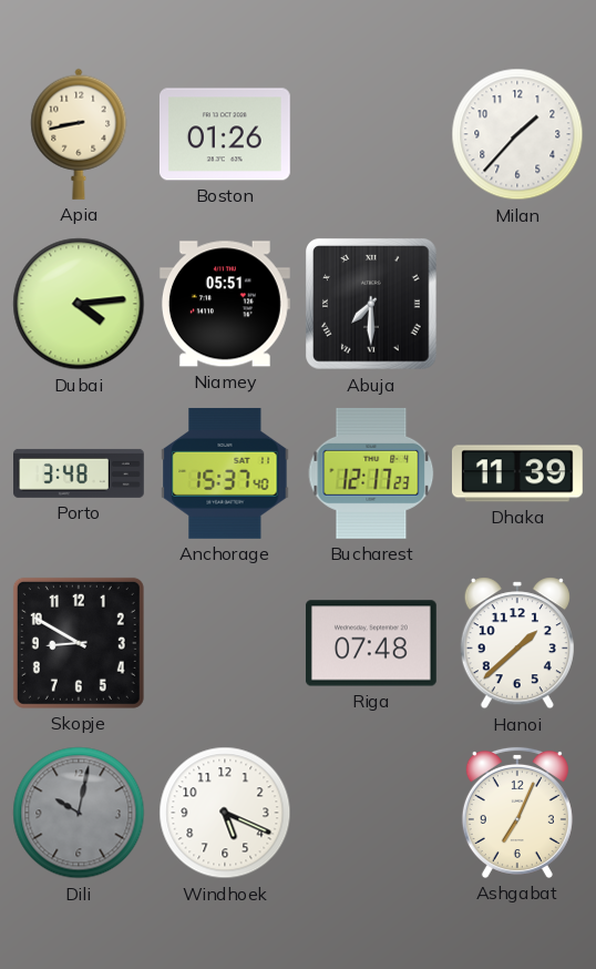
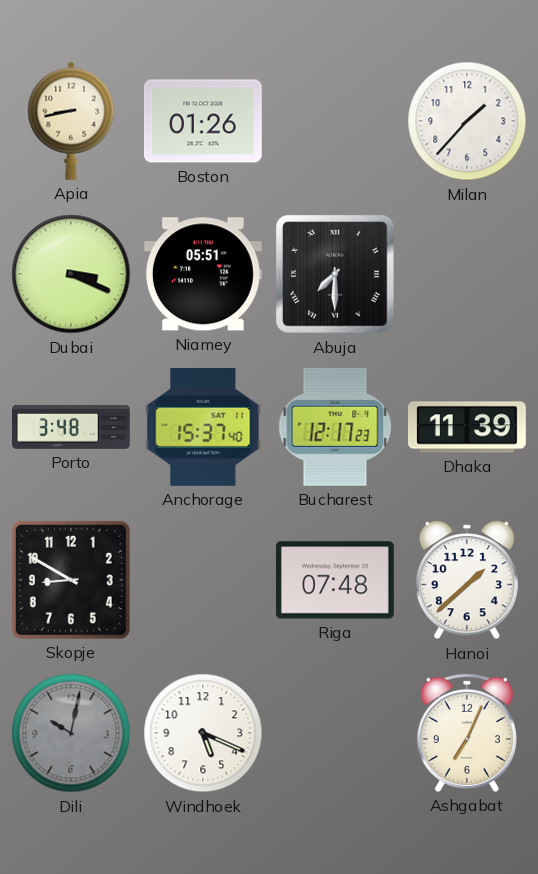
Dubai: 4:14 -> 3:19
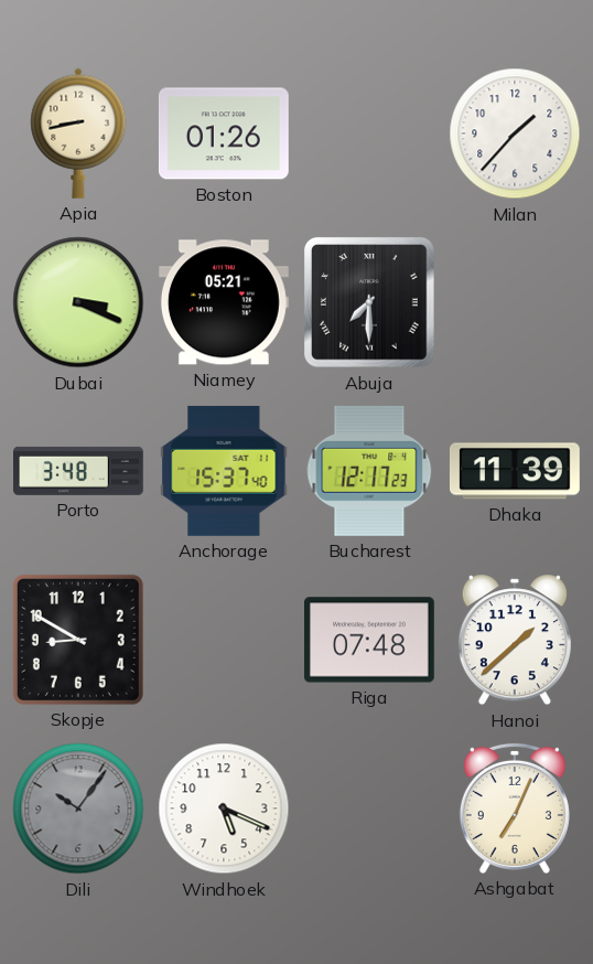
Niamey: 05:51 -> 05:21
Dili: 10:02 -> 10:06
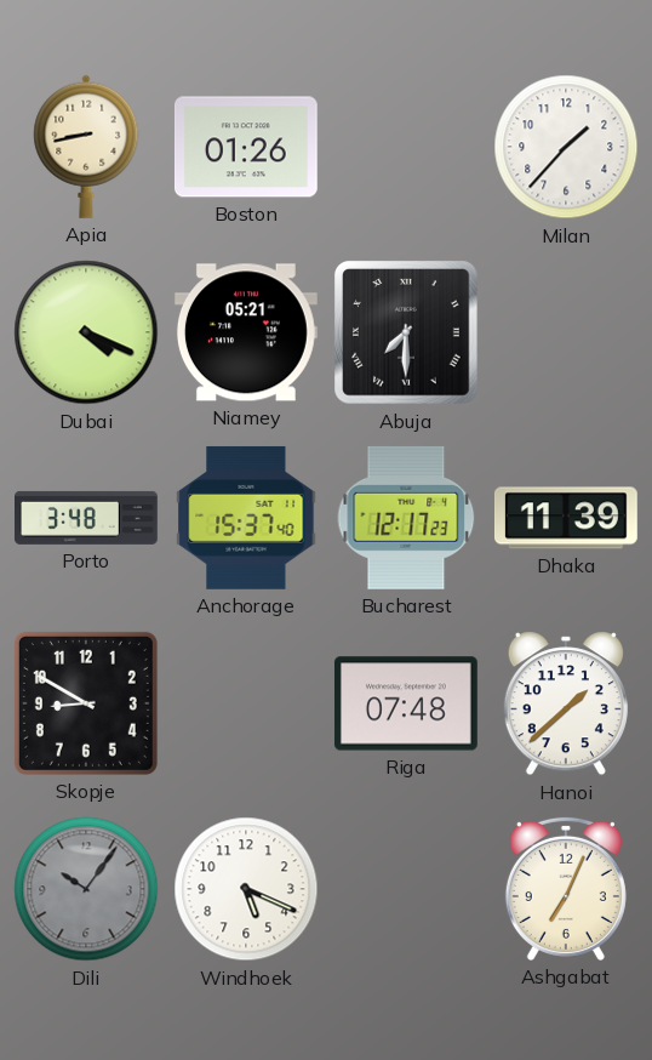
Dubai: 3:19 -> 4:19
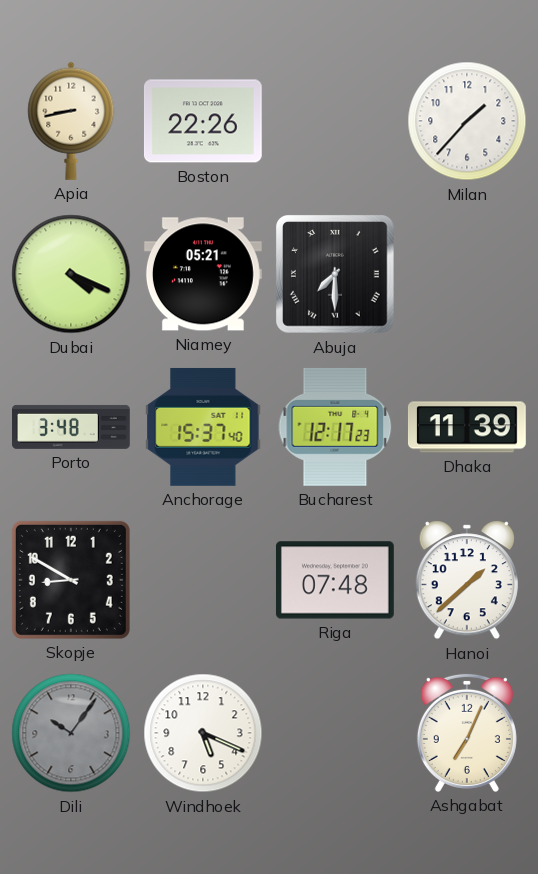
Boston: 01:26 -> 22:26
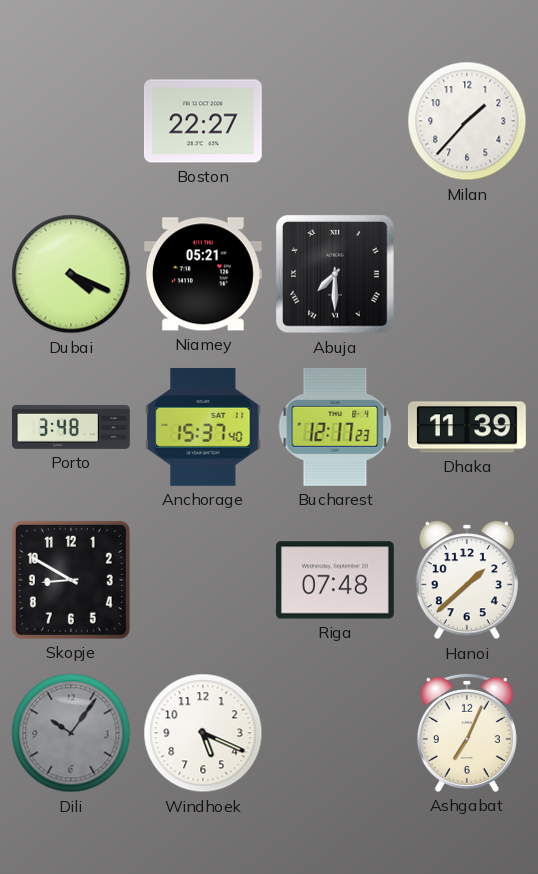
Apia: 8:43 -> none
Boston: 22:26 -> 22:27
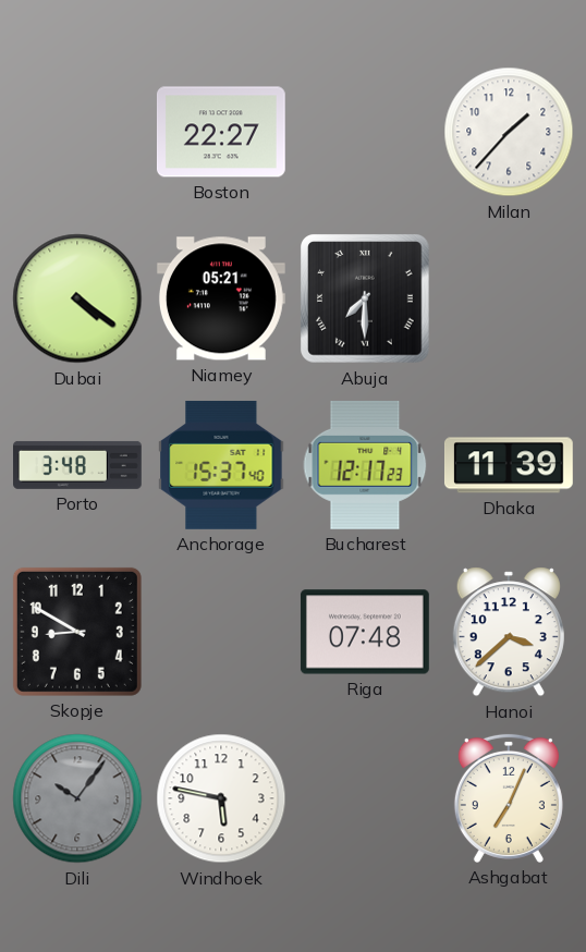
Dubai: 4:19 -> 4:21
Hanoi: 1:38 -> 3:38
Windhoek: 5:19 -> 5:47
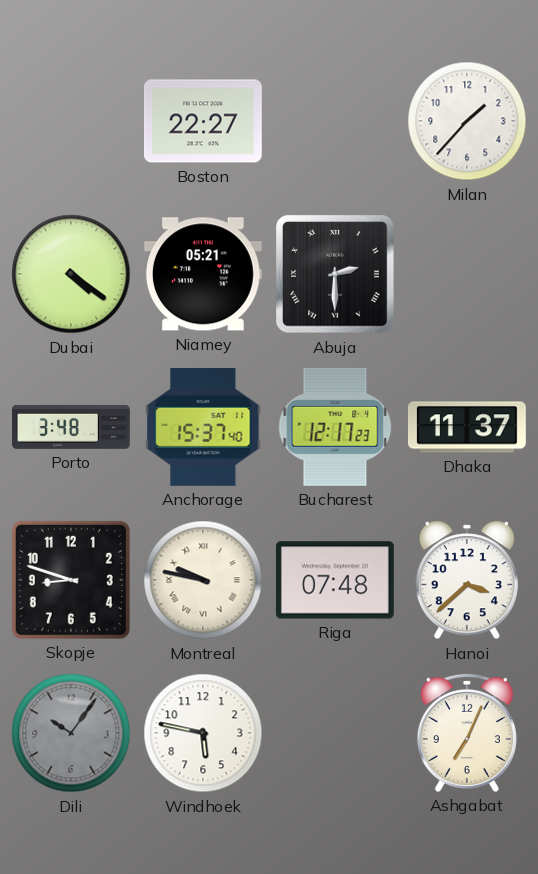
Abuja: 7:30 -> 2:30
Dhaka: 11:39 -> 11:37
Skopje: 8:50 -> 8:48
Montreal: none -> 9:47
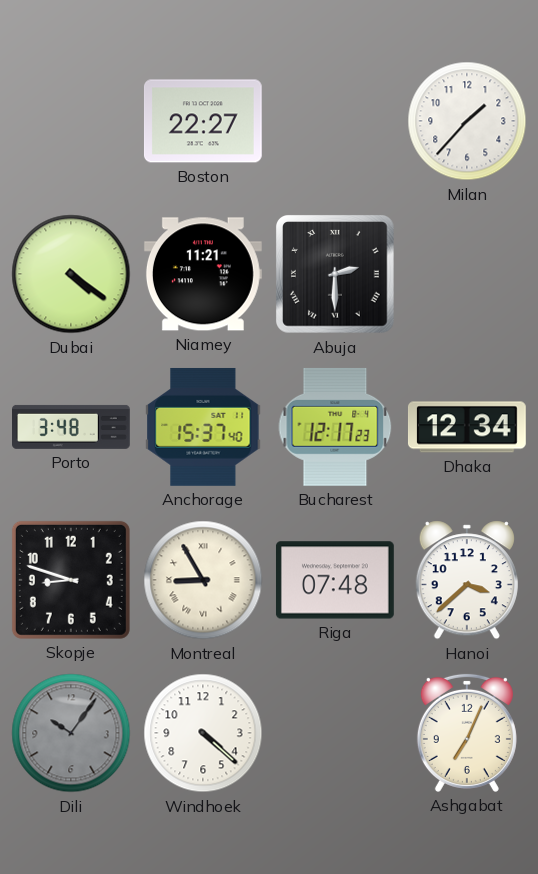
Niamey: 05:21 -> 11:21
Dhaka: 11:37 -> 12:34
Montreal: 9:47 -> 8:55
Windhoek: 5:47 -> 4:22
